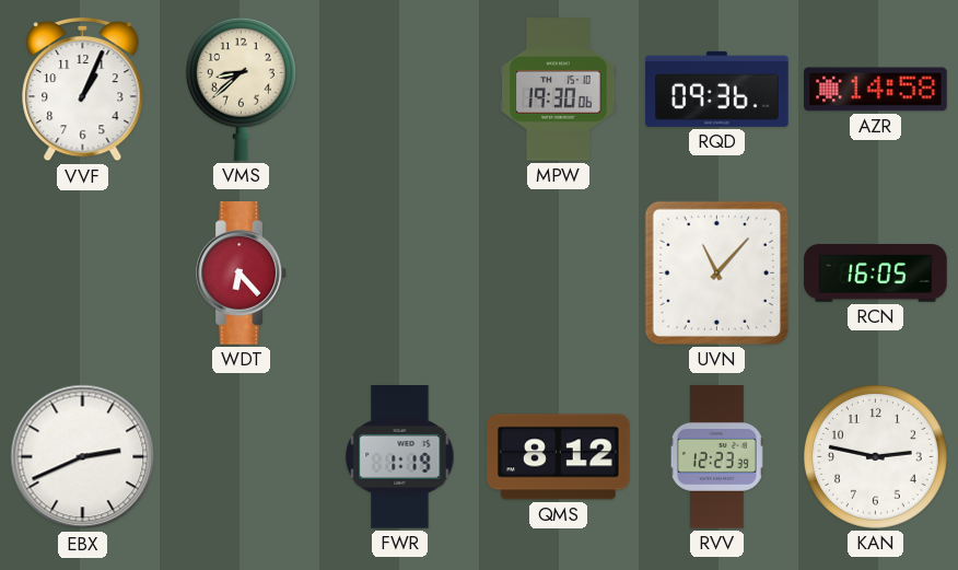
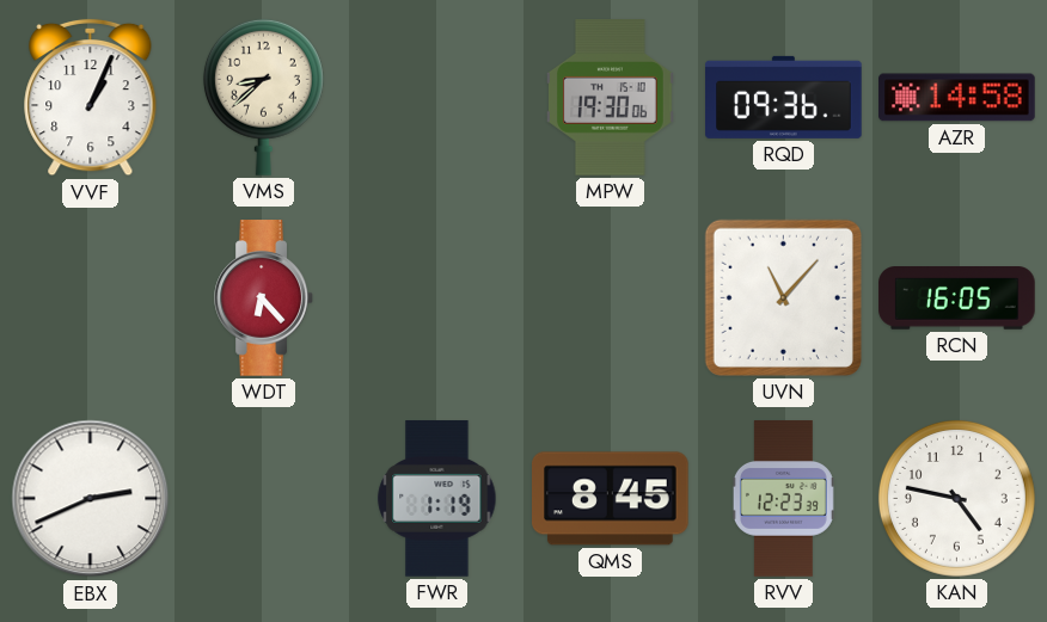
QMS: 8:12 -> 8:45
KAN: 2:47 -> 4:47
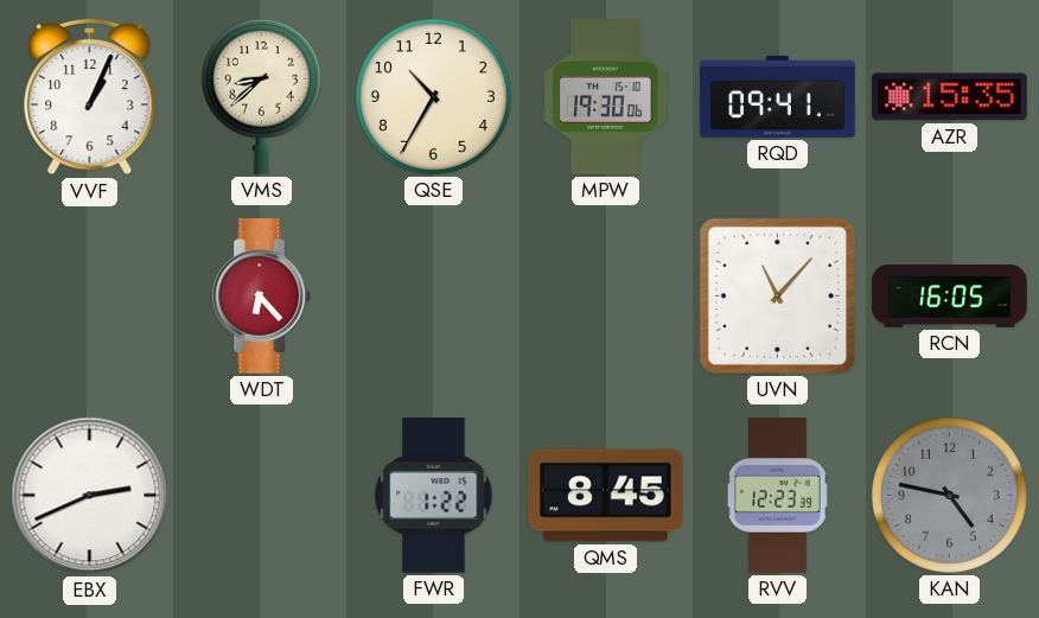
QSE: none -> 10:35
RQD: 09:36 -> 09:41
AZR: 14:58 -> 15:35
FWR: 1:19 -> 1:22
KAN dial: white -> grey
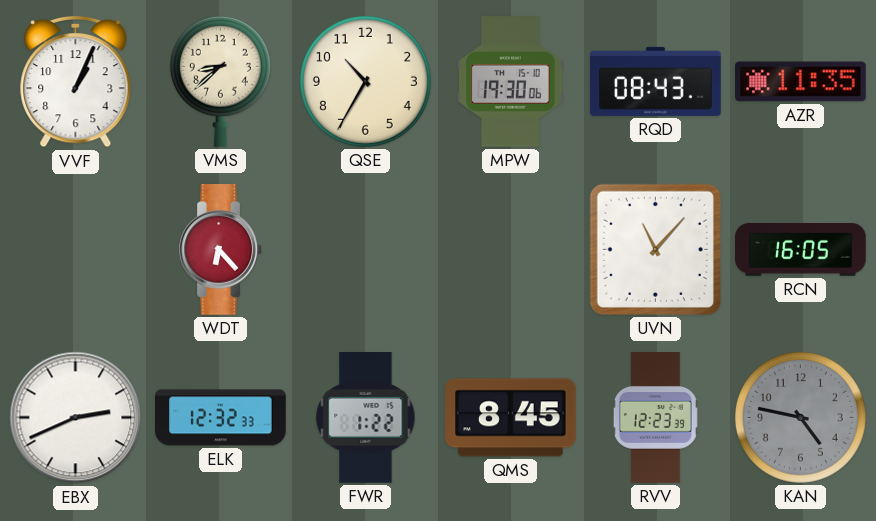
RQD: 09:41 -> 08:43
AZR: 15:35 -> 11:35
ELK: none -> 12:32
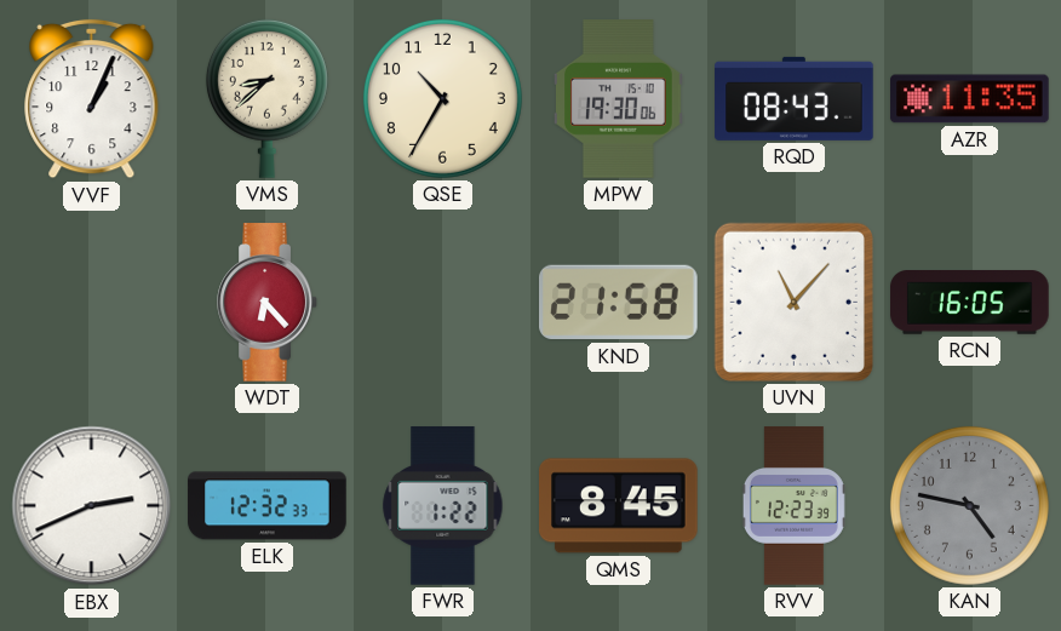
KND: none -> 21:58
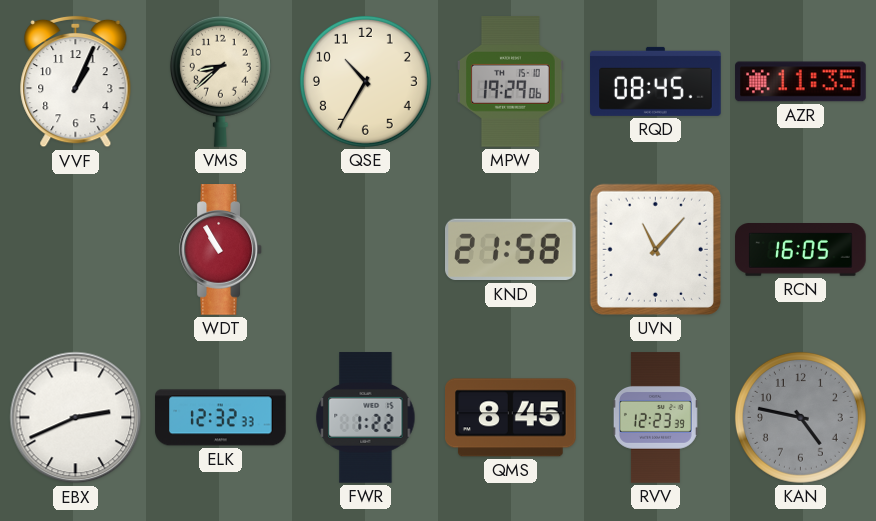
MPW: 19:30 -> 19:29
RQD: 08:43 -> 08:45
WDT: 6:23 -> 10:55
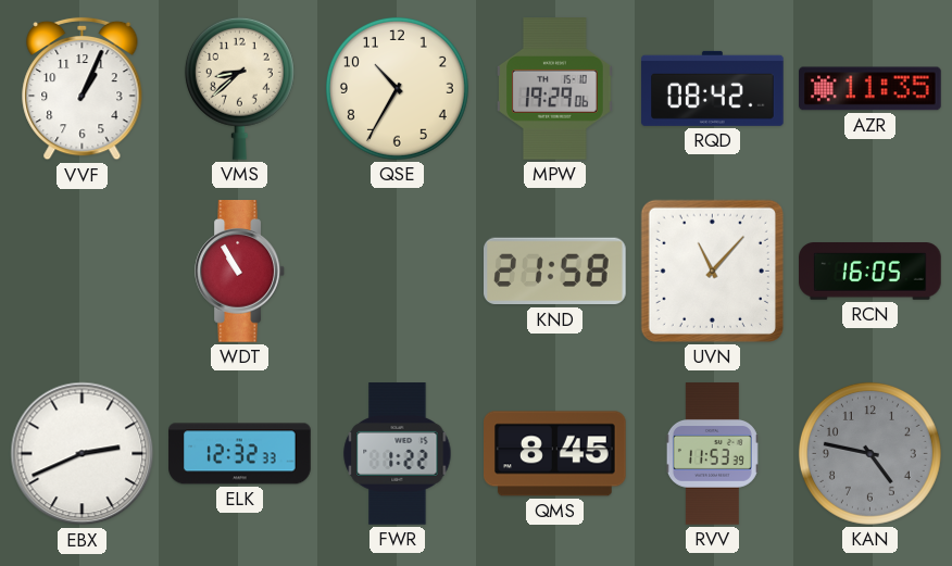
RQD: 08:45 -> 08:42
RVV: 12:23 -> 11:53
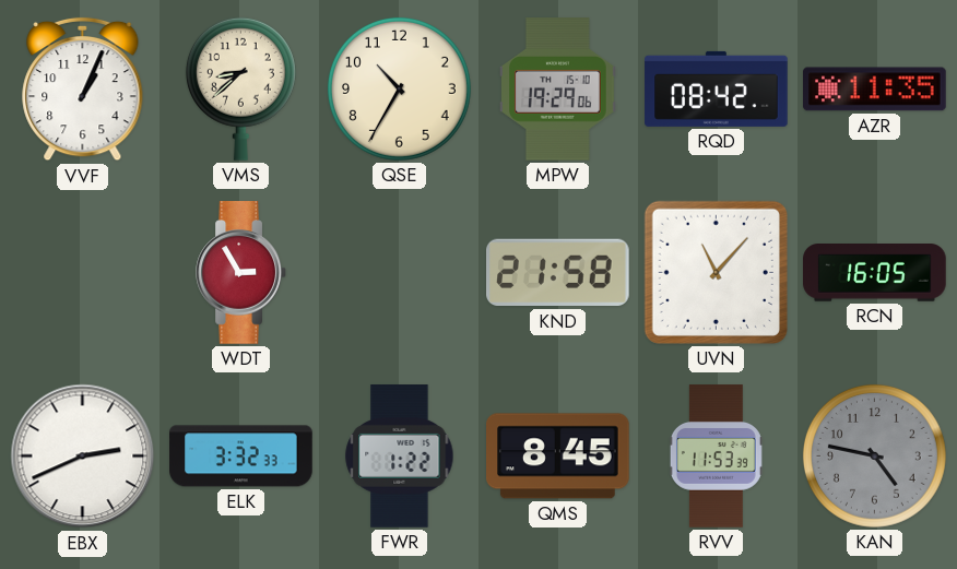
WDT: 10:55 -> 2:55
ELK: 12:32 -> 3:32
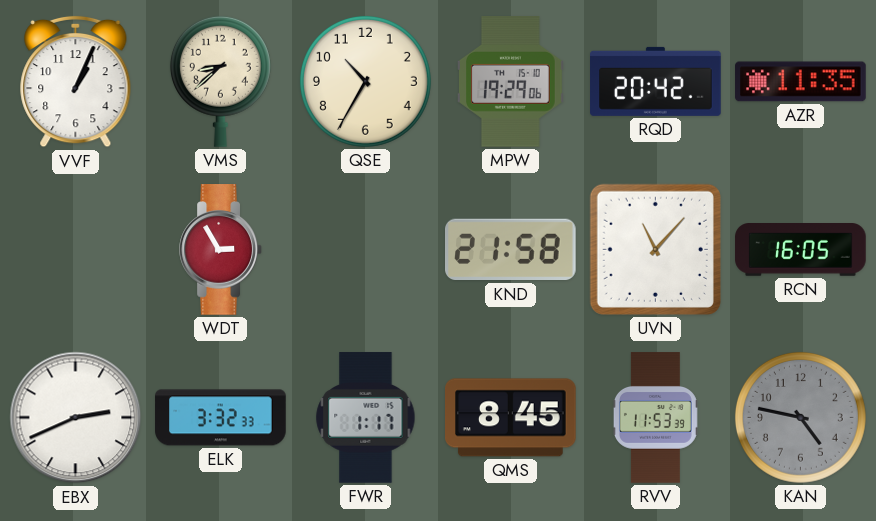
RQD: 08:42 -> 20:42
FWR: 1:22 -> 1:17
